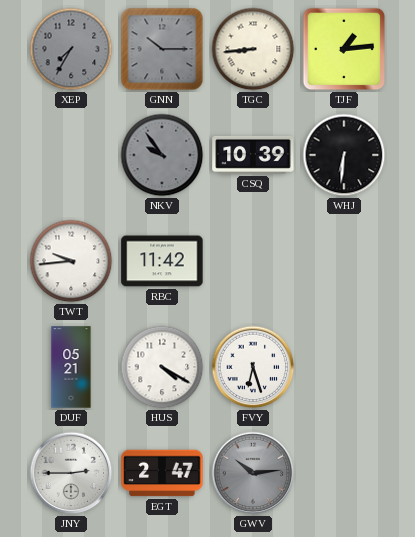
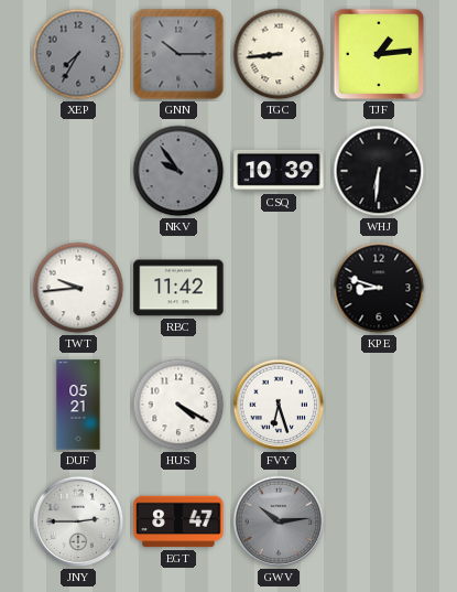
KPE: none -> 8:48
EGT: 2:47 -> 8:47
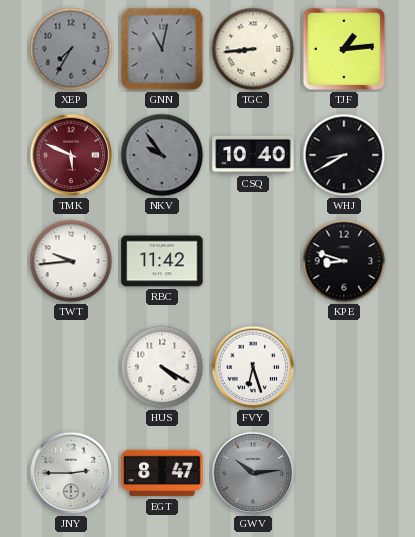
GNN: 10:15 -> 11:02
TMK: none -> 5:49
CSQ: 10:39 -> 10:40
WHJ: 6:31 -> 8:40
DUF: 05:21 -> none
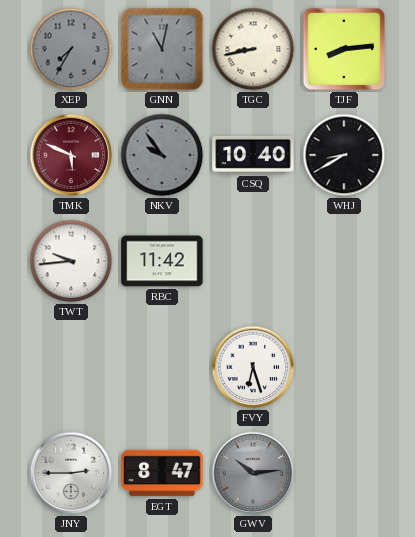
TGC: 8:44 -> 8:43
TJF: 1:14 -> 8:14
KPE: 8:48 -> none
HUS: 4:20 -> none
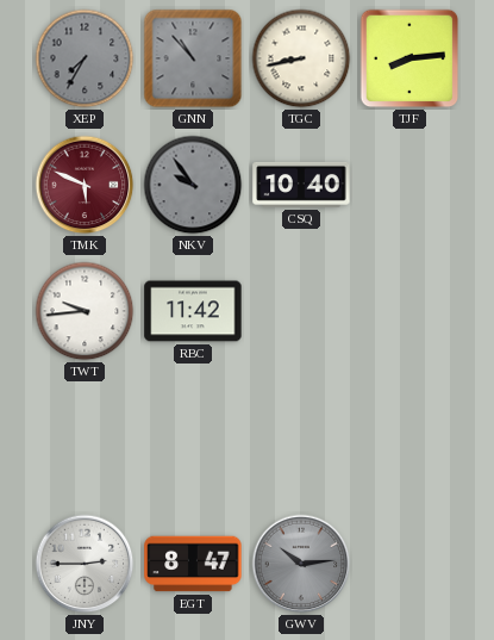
GNN: 11:02 -> 10:53
WHJ: 8:40 -> none
FVY: 6:27 -> none
